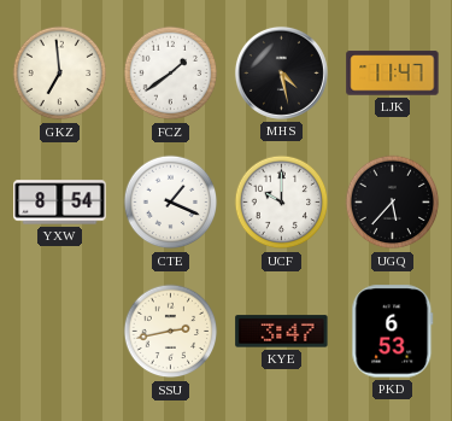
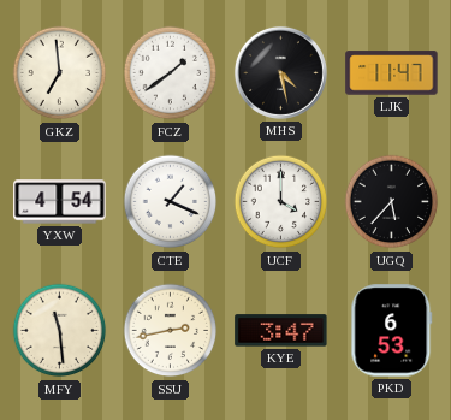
YXW: 8:54 -> 4:54
UCF: 10:00 -> 4:00
MFY: none -> 11:29
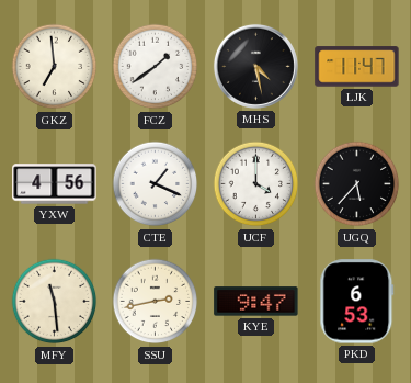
YXW: 4:54 -> 4:56
KYE: 3:47 -> 9:47
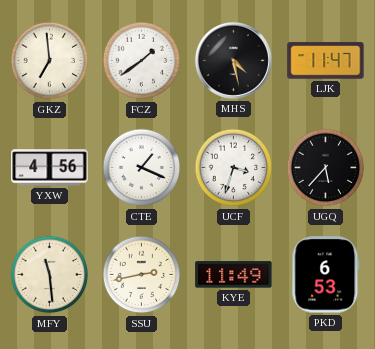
UCF: 4:00 -> 3:33
KYE: 9:47 -> 11:49
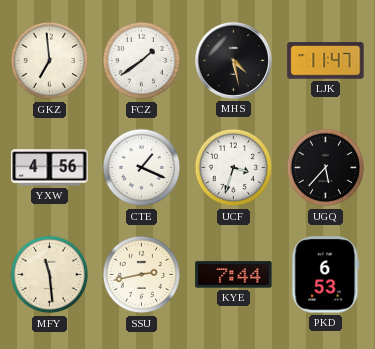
KYE: 11:49 -> 7:44
